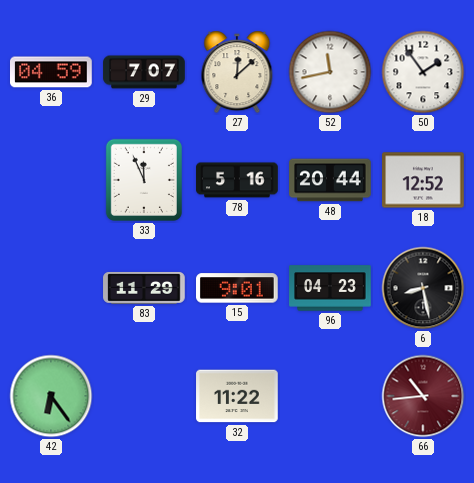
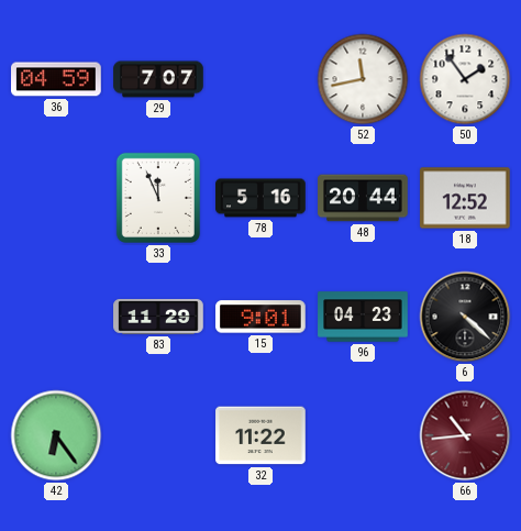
27: 12:08 -> none
6: 8:28 -> 4:22
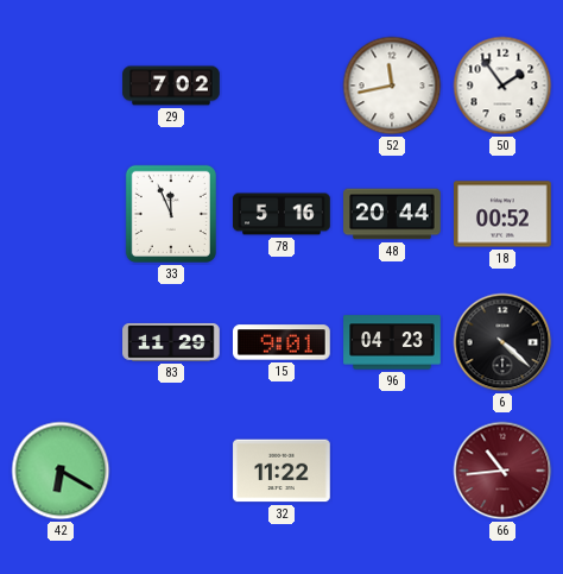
36: 04:59 -> none
29: 7:07 -> 7:02
18: 12:52 -> 00:52
42: 6:24 -> 6:20
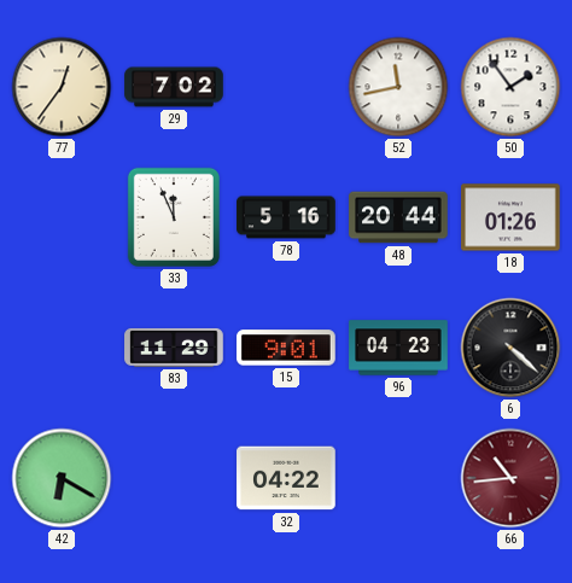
77: none -> 12:36
18: 00:52 -> 01:26
32: 11:22 -> 04:22
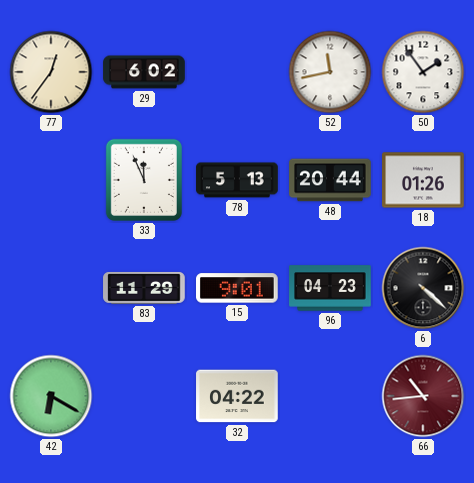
29: 7:02 -> 6:02
78: 5:16 -> 5:13
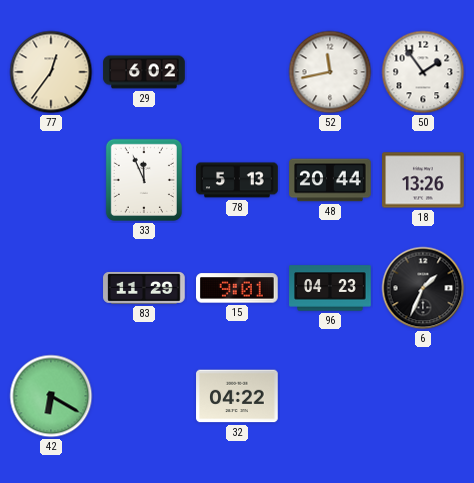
18: 01:26 -> 13:26
6: 4:22 -> 1:34
66: 10:44 -> none
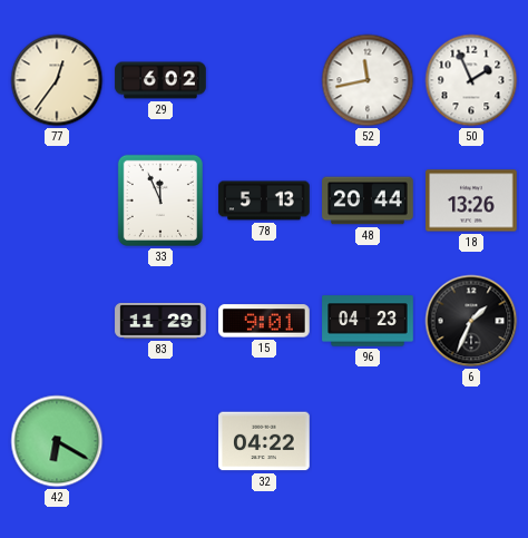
50: 1:54 -> 1:56
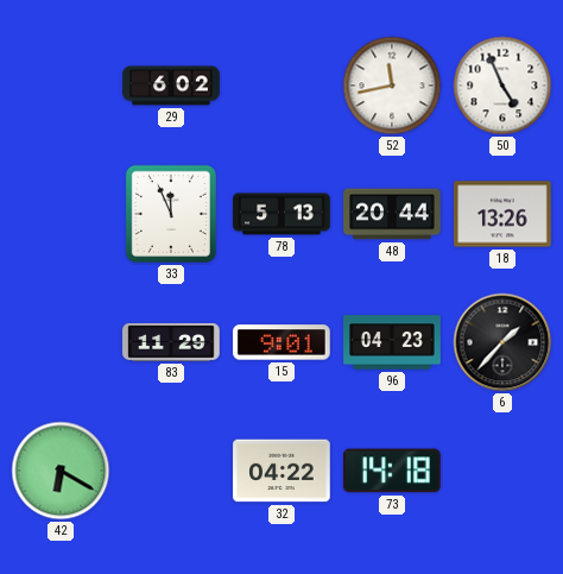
77: 12:36 -> none
50: 1:56 -> 4:56
6: 1:34 -> 1:37
73: none -> 14:18
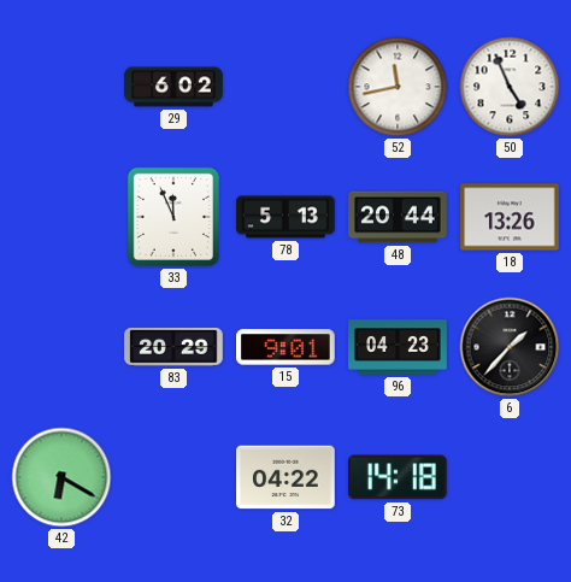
83: 11:29 -> 20:29
